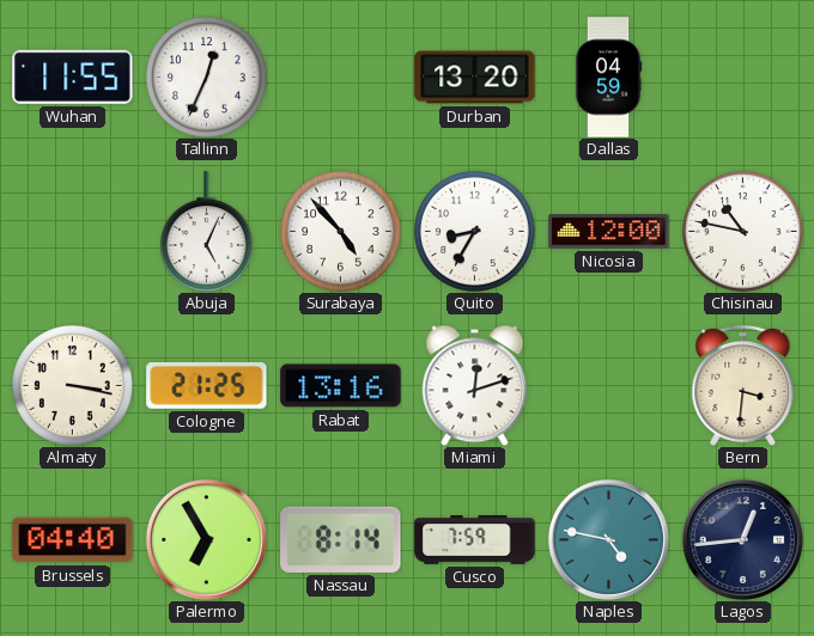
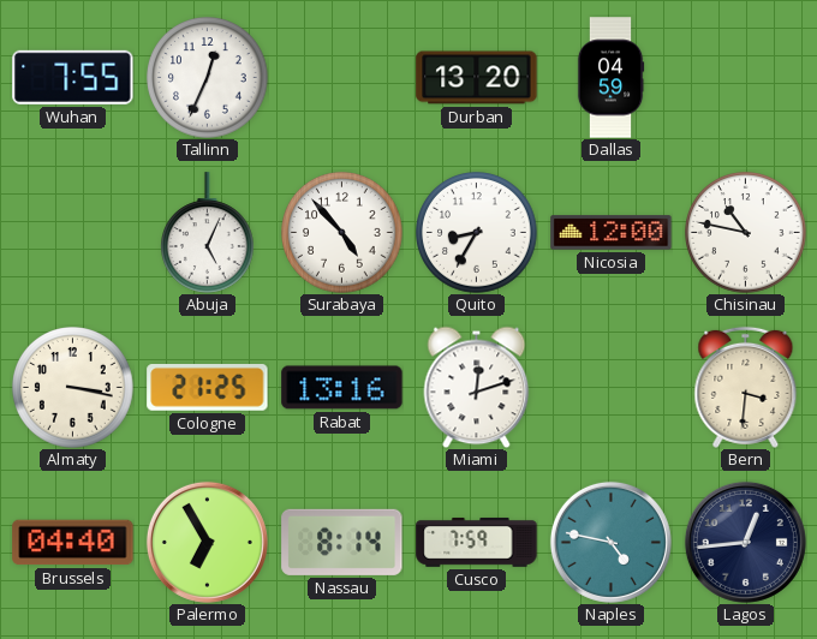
Wuhan: 11:55 -> 7:55
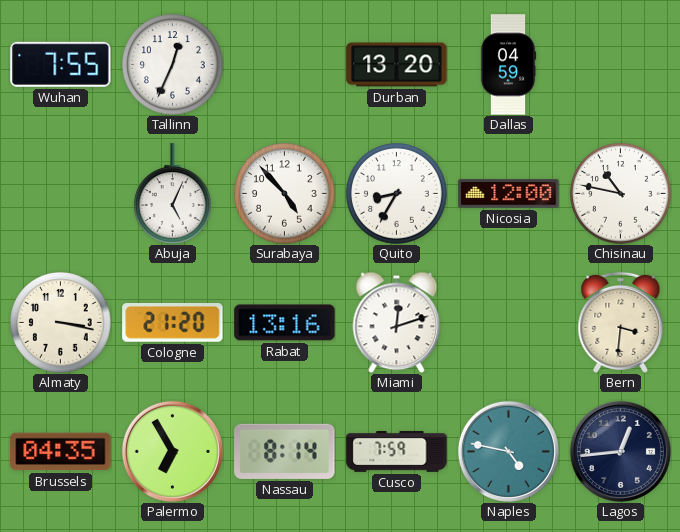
Cologne: 21:25 -> 21:20
Brussels: 04:40 -> 04:35
